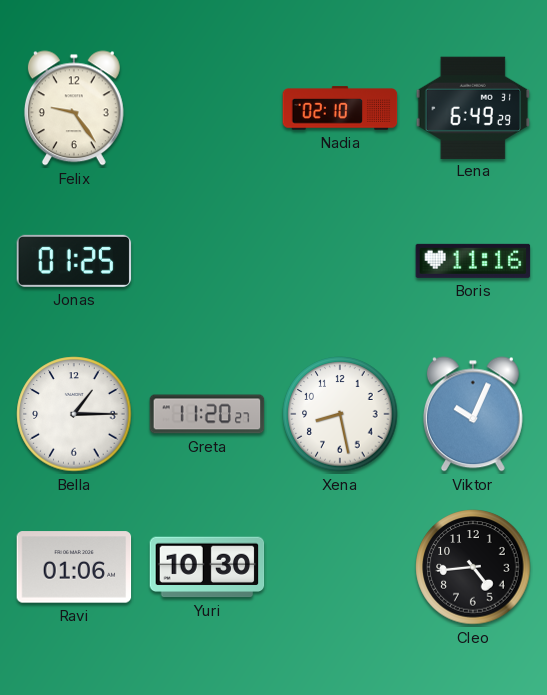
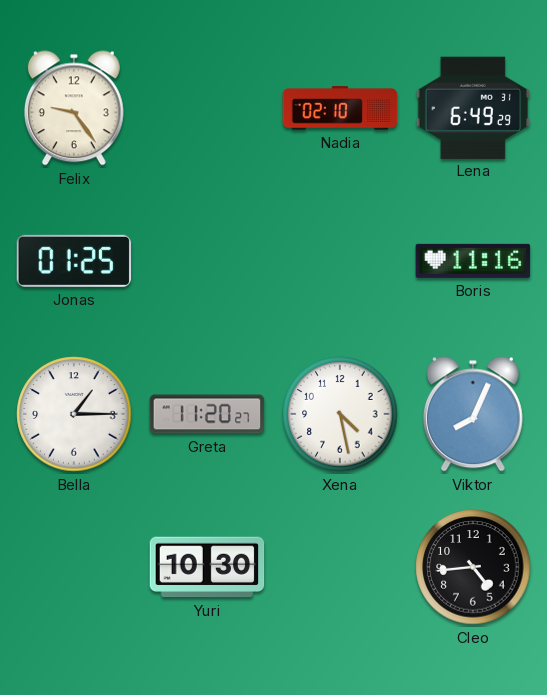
Xena: 8:28 -> 4:28
Viktor: 10:04 -> 8:04
Ravi: 01:06 -> none
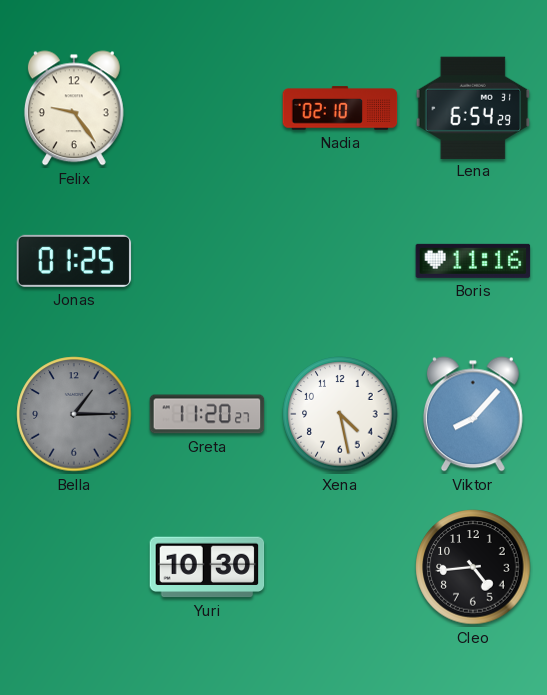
Lena: 6:49 -> 6:54
Bella dial: white -> grey
Viktor: 8:04 -> 8:07
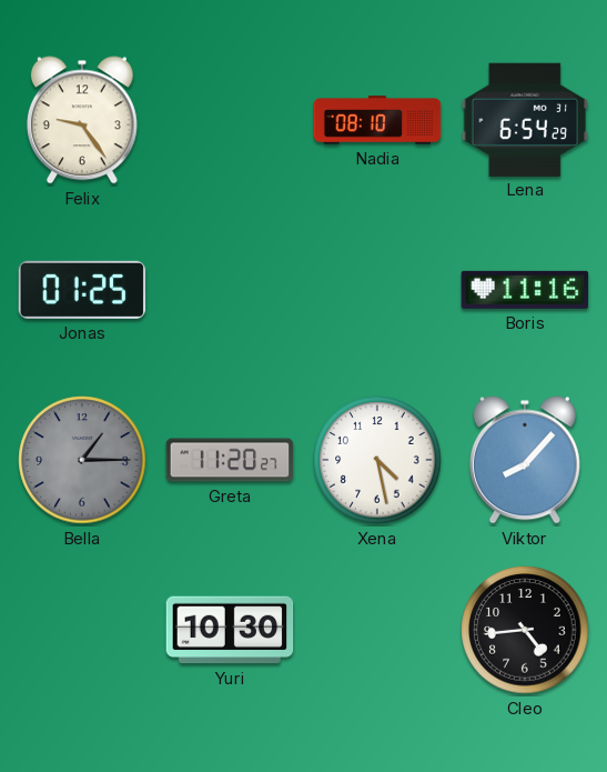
Nadia: 02:10 -> 08:10
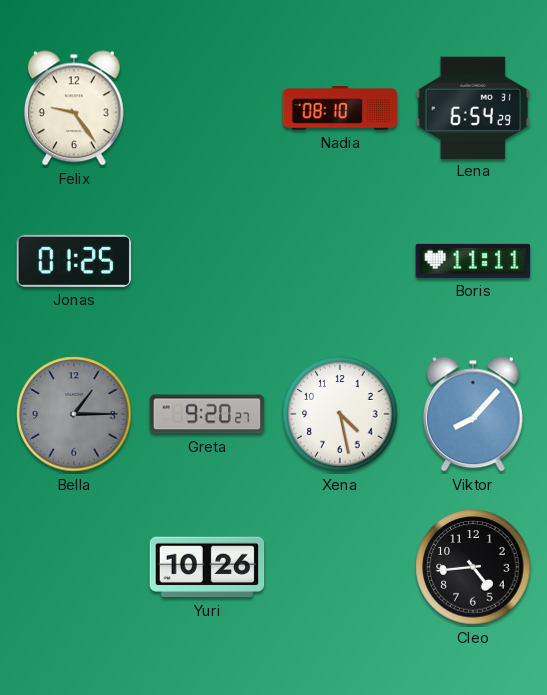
Boris: 11:16 -> 11:11
Greta: 11:20 -> 9:20
Yuri: 10:30 -> 10:26
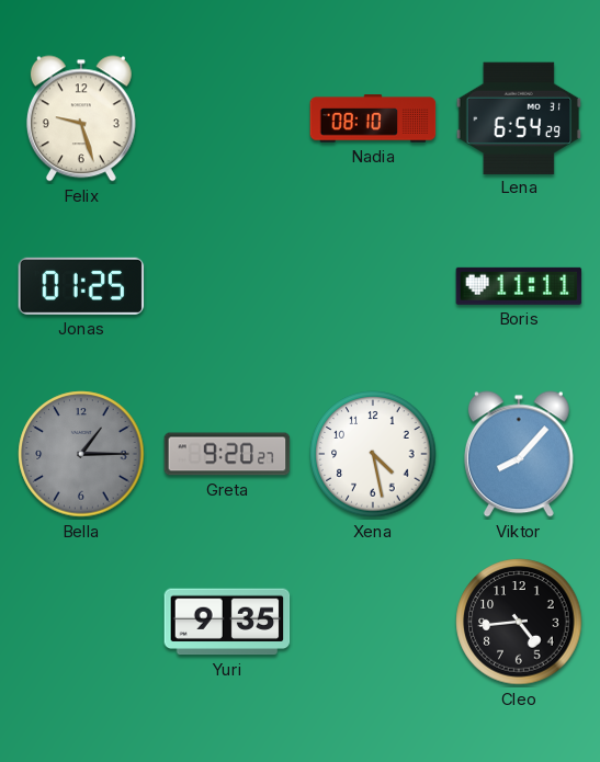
Felix: 9:24 -> 9:27
Yuri: 10:26 -> 9:35
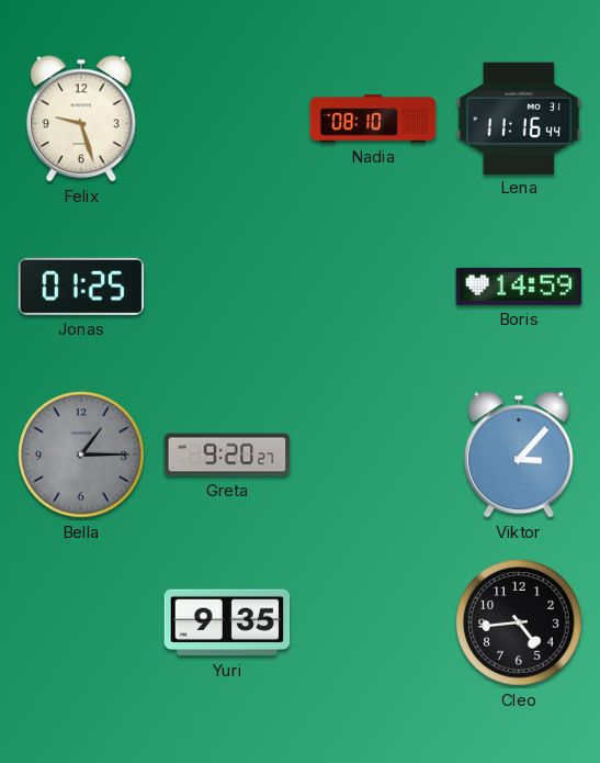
Lena: 6:54 -> 11:16
Boris: 11:11 -> 14:59
Xena: 4:28 -> none
Viktor: 8:07 -> 3:07
